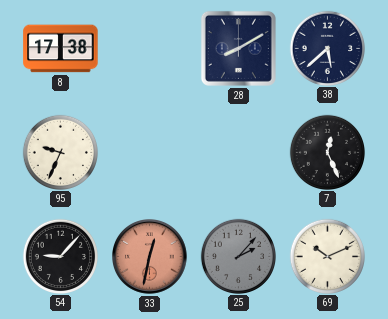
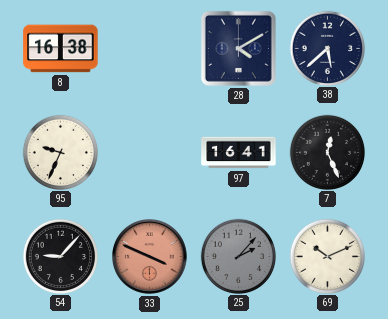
8: 17:38 -> 16:38
28: 8:10 -> 4:10
97: none -> 16:41
33: 12:32 -> 3:49
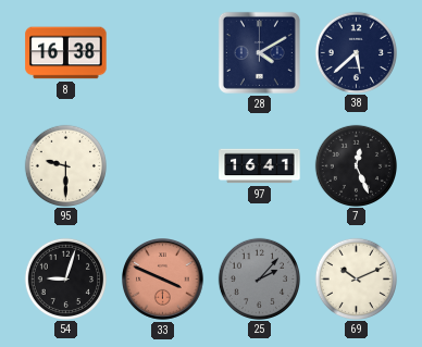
95: 9:34 -> 9:30
54: 9:07 -> 9:03
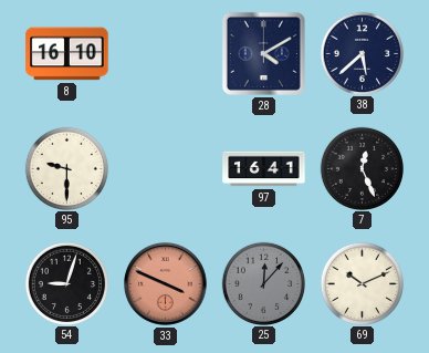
8: 16:38 -> 16:10
25: 2:07 -> 12:07
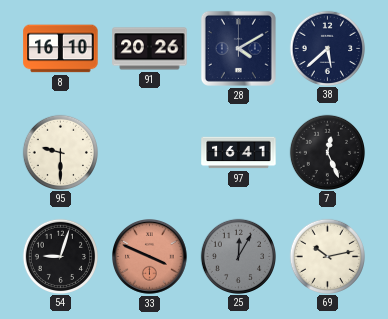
91: none -> 20:26
25: 12:07 -> 12:05
69: 10:11 -> 10:13
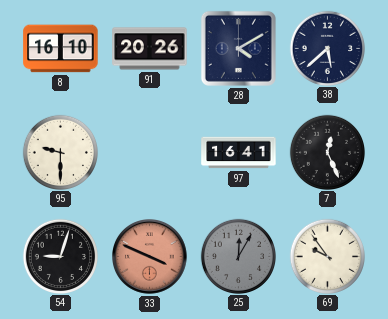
69: 10:13 -> 9:54
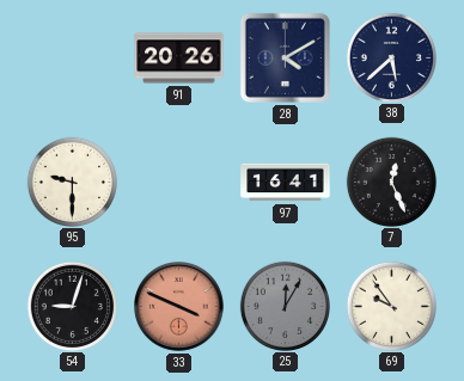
8: 16:10 -> none
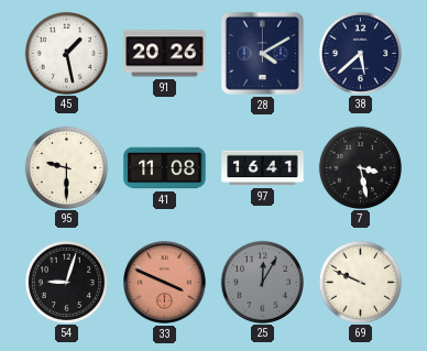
45: none -> 1:28
41: none -> 11:08
7: 12:26 -> 3:28
69: 9:54 -> 9:49
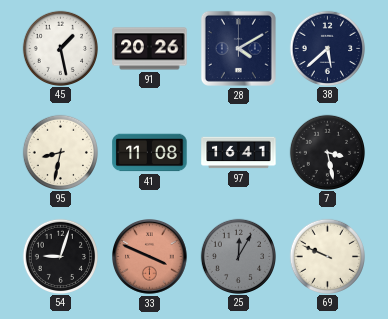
95: 9:30 -> 8:32
